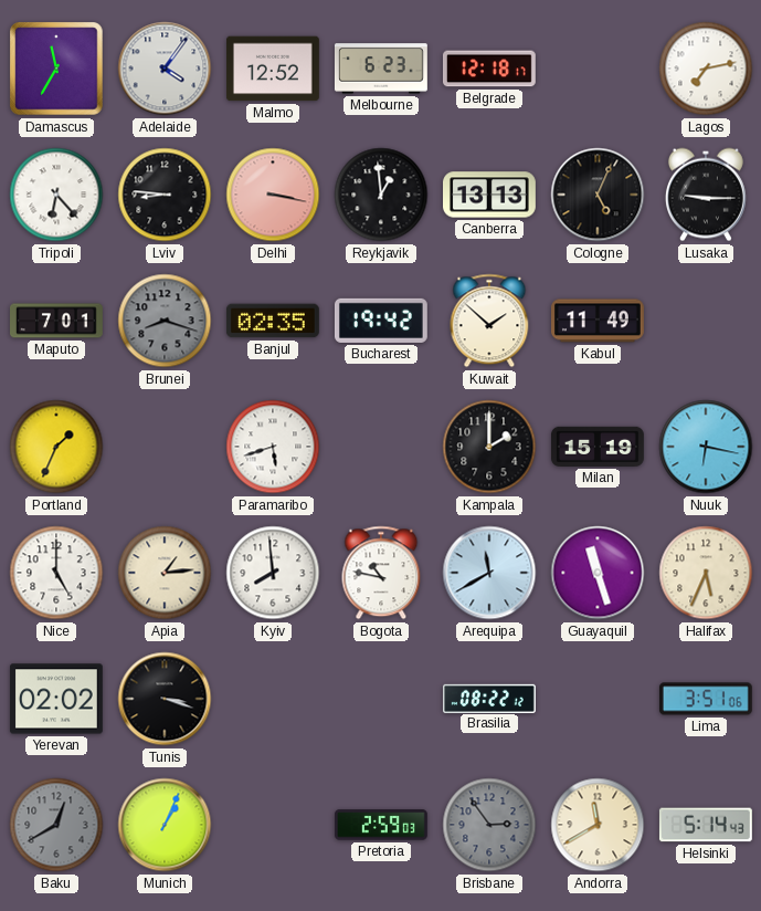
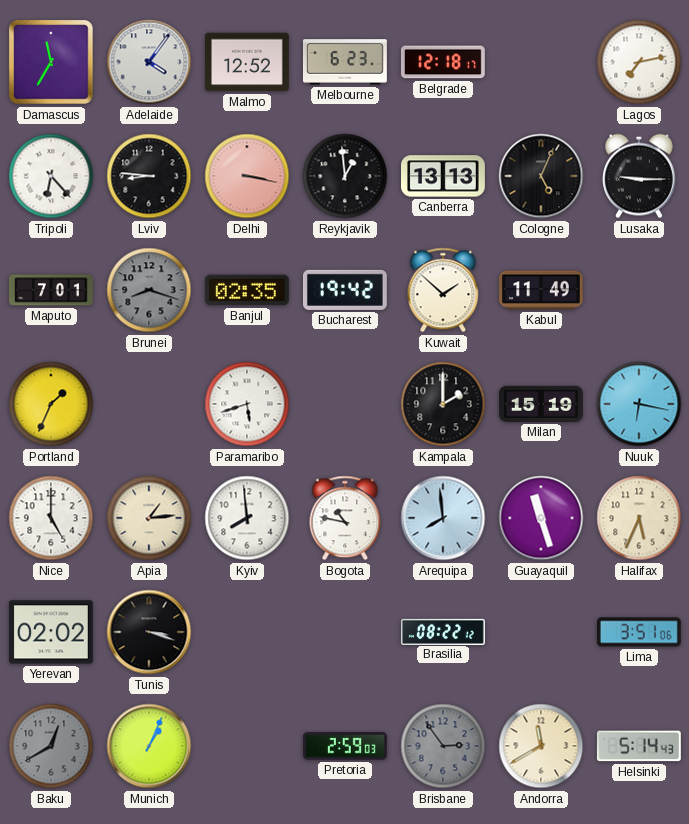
Arequipa: 11:40 -> 7:59
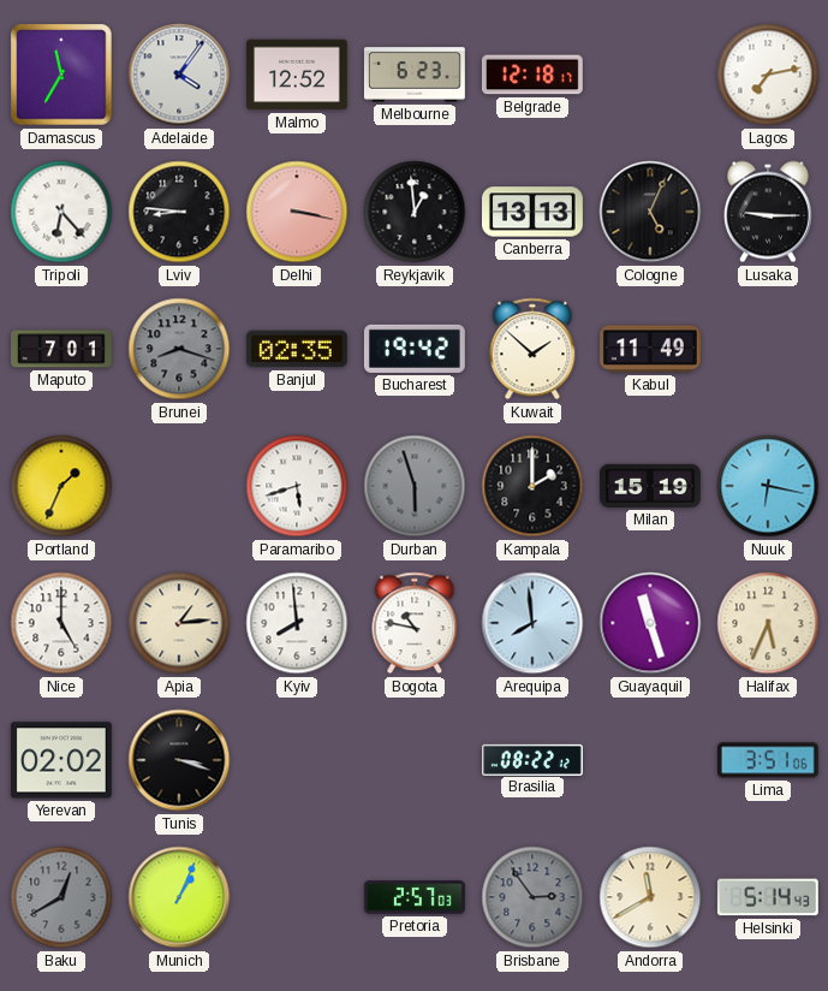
Durban: none -> 5:57
Pretoria: 2:59 -> 2:57
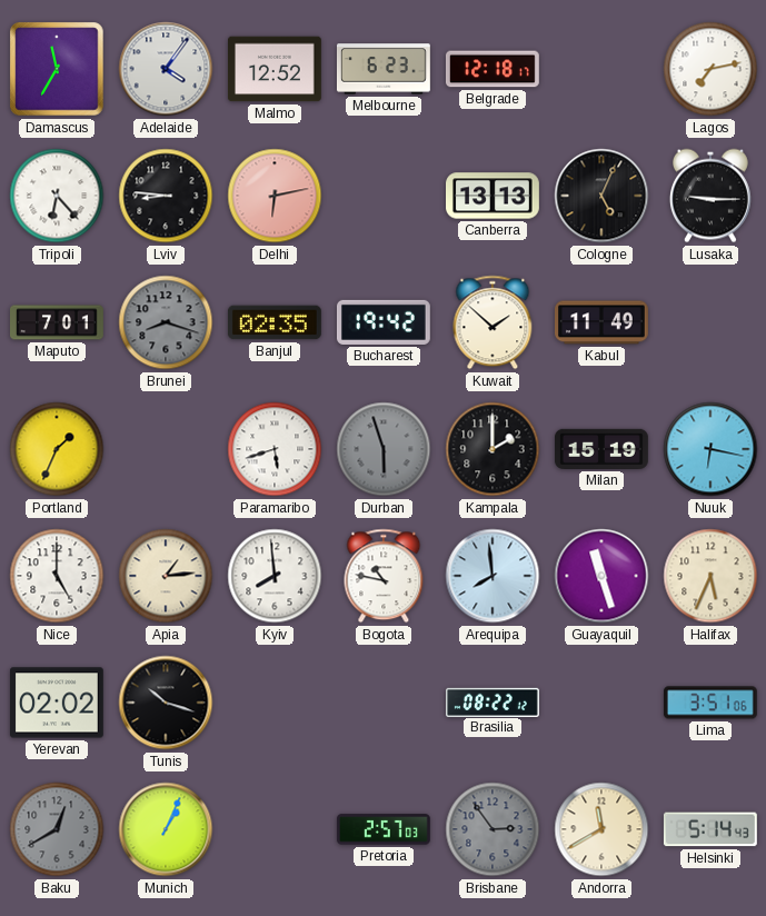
Delhi: 3:17 -> 6:13
Reykjavik: 12:59 -> none
Tunis: 3:18 -> 10:18
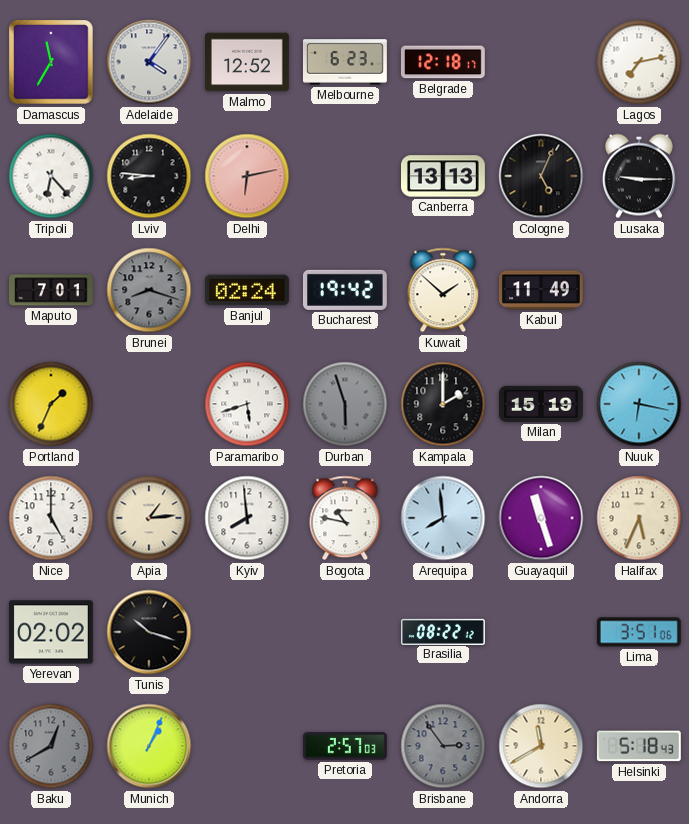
Banjul: 02:35 -> 02:24
Helsinki: 5:14 -> 5:18
